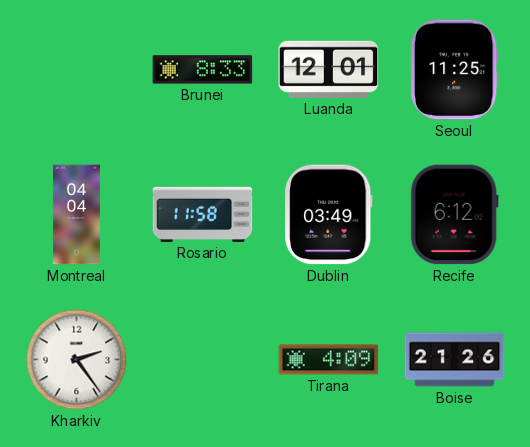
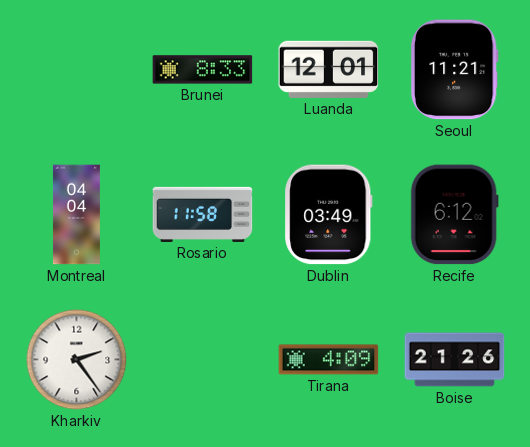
Seoul: 11:25 -> 11:21
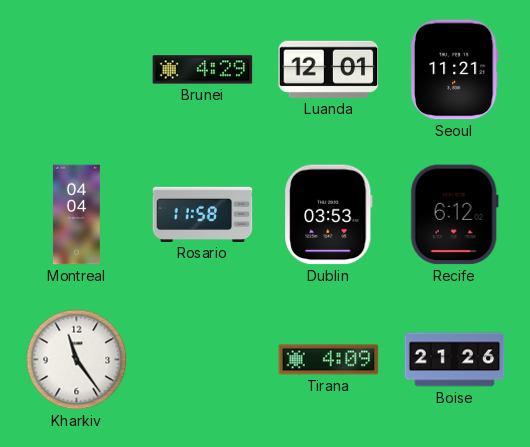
Brunei: 8:33 -> 4:29
Dublin: 03:49 -> 03:53
Kharkiv: 2:24 -> 11:24
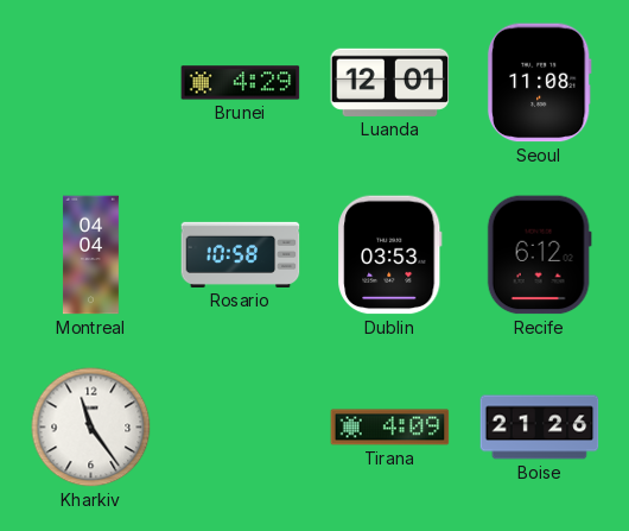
Seoul: 11:21 -> 11:08
Rosario: 11:58 -> 10:58
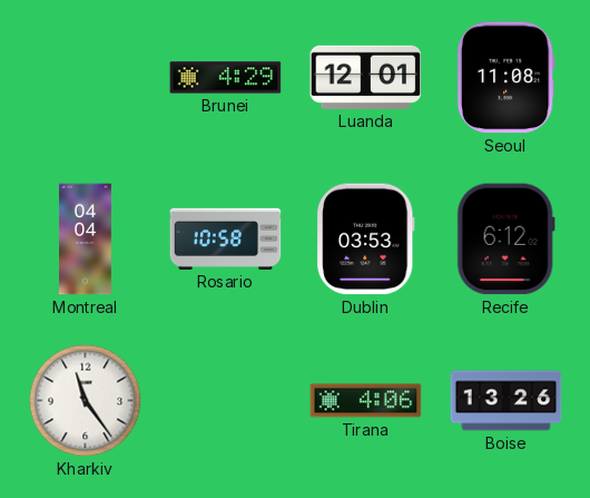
Tirana: 4:09 -> 4:06
Boise: 21:26 -> 13:26
